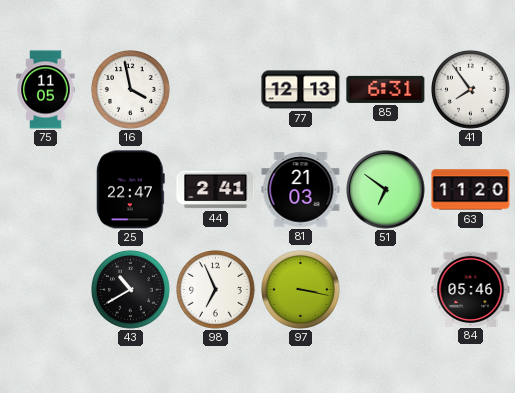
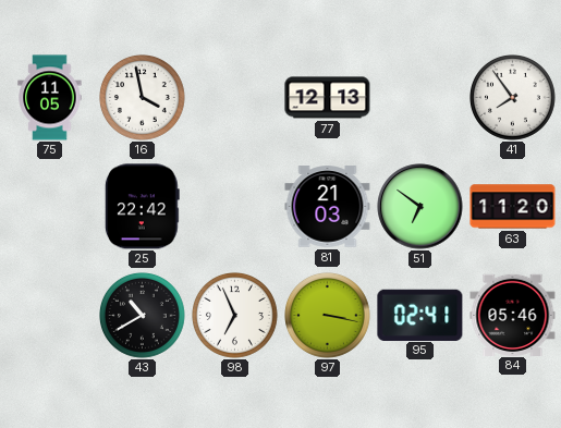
85: 6:31 -> none
25: 22:47 -> 22:42
44: 2:41 -> none
95: none -> 02:41
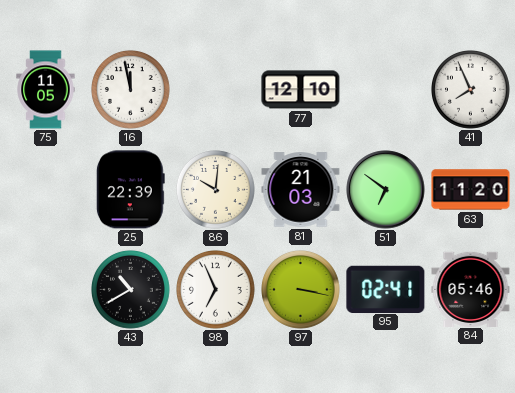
16: 3:58 -> 11:58
77: 12:13 -> 12:10
41: 7:54 -> 7:56
25: 22:42 -> 22:39
86: none -> 10:01
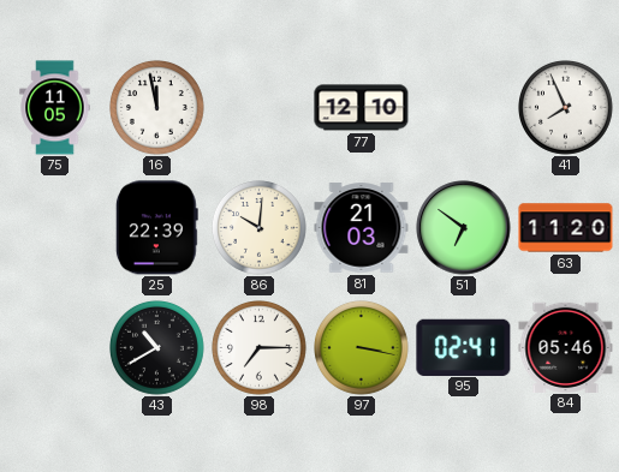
98: 6:56 -> 7:15
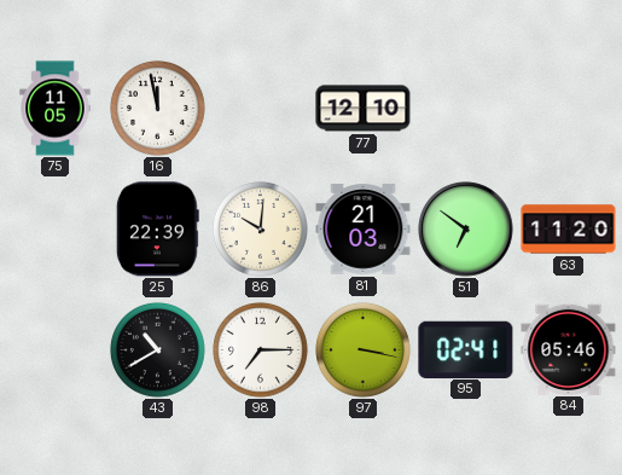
41: 7:56 -> none
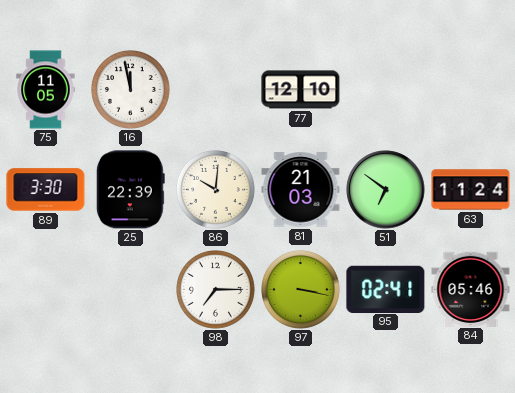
89: none -> 3:30
63: 11:20 -> 11:24
43: 10:40 -> none
